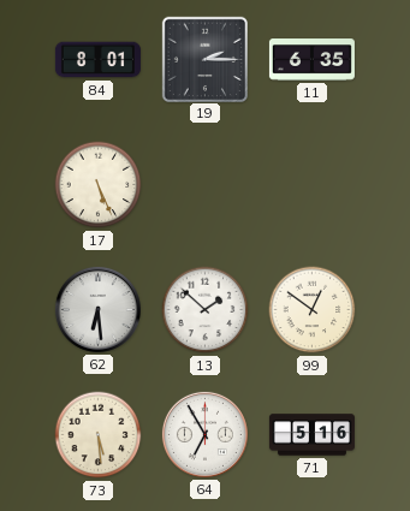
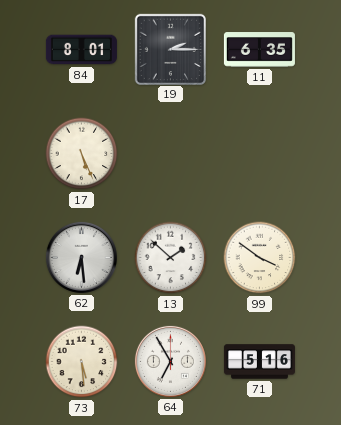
99: 12:51 -> 3:51
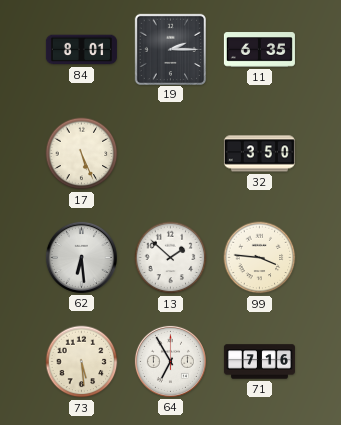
32: none -> 3:50
99: 3:51 -> 3:46
71: 5:16 -> 7:16
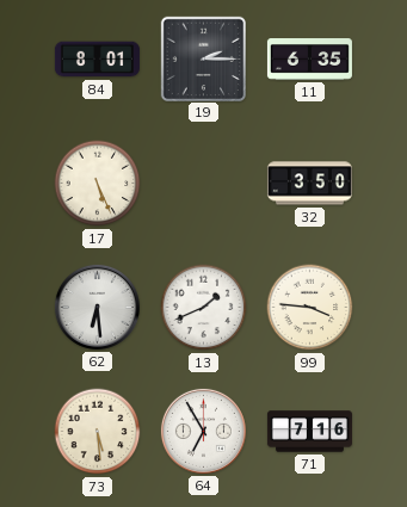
13: 1:52 -> 1:41
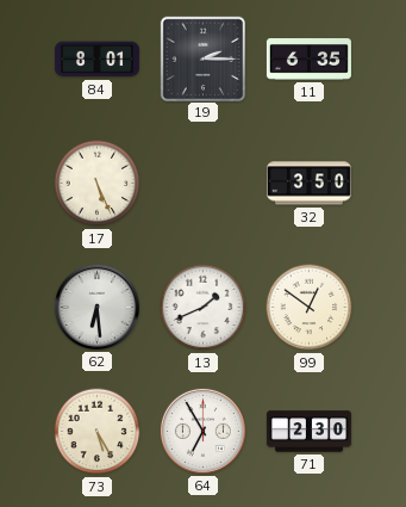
99: 3:46 -> 12:51
73: 5:29 -> 5:25
71: 7:16 -> 2:30
